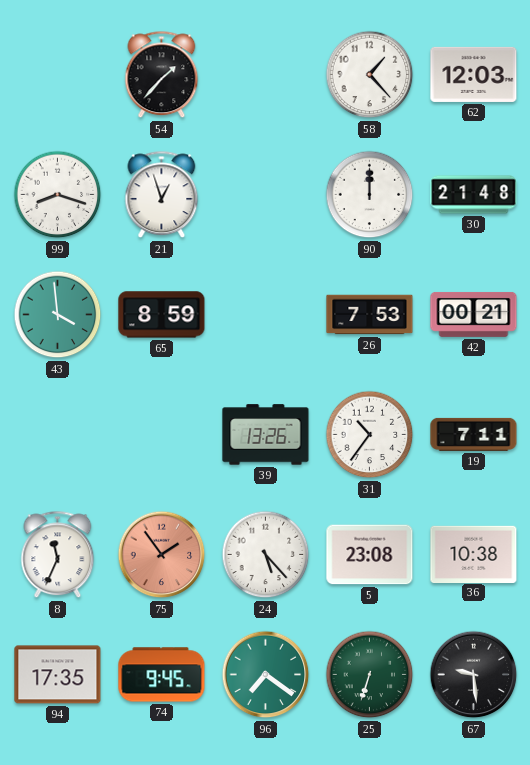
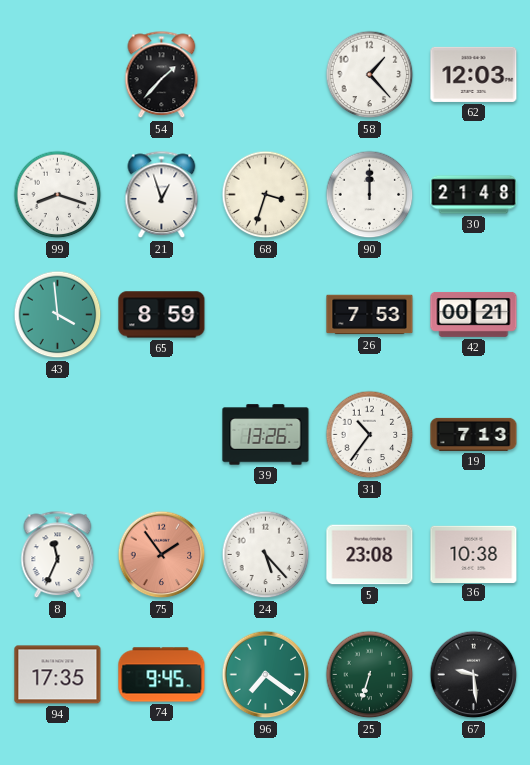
68: none -> 3:33
19: 7:11 -> 7:13
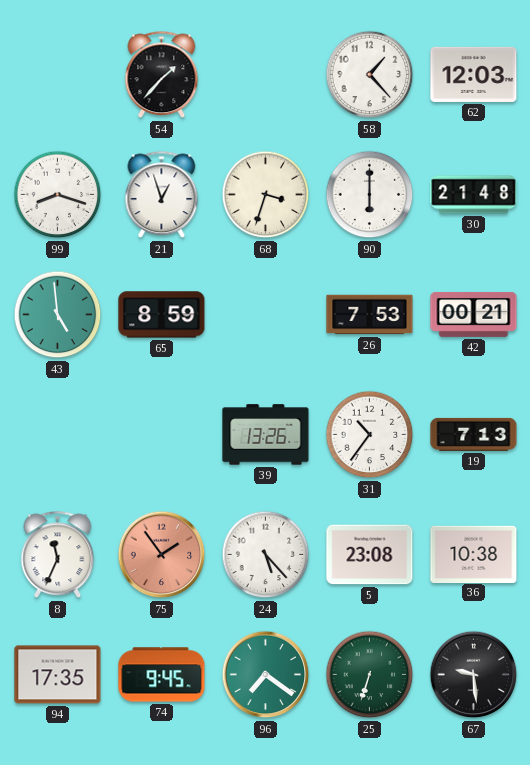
90: 12:00 -> 6:00
43: 3:59 -> 4:59
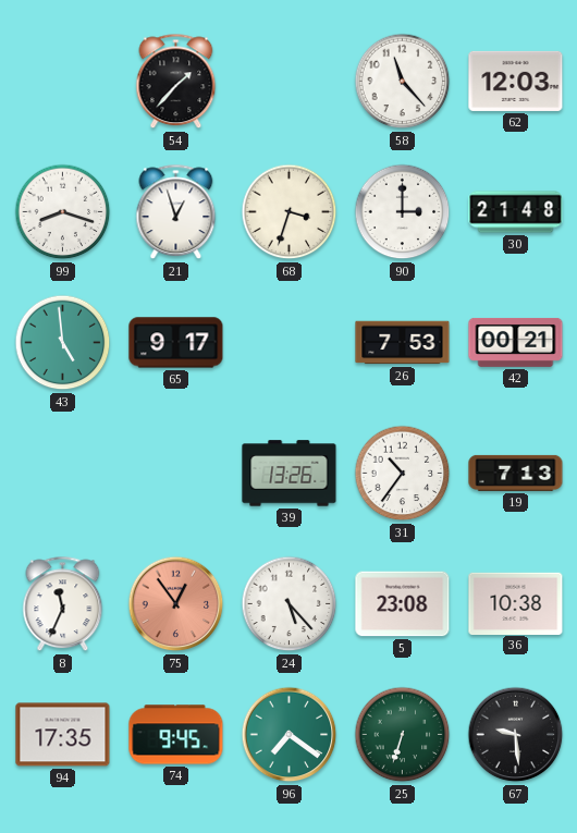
58: 1:23 -> 11:23
90: 6:00 -> 3:00
65: 8:59 -> 9:17
75: 1:54 -> 12:54
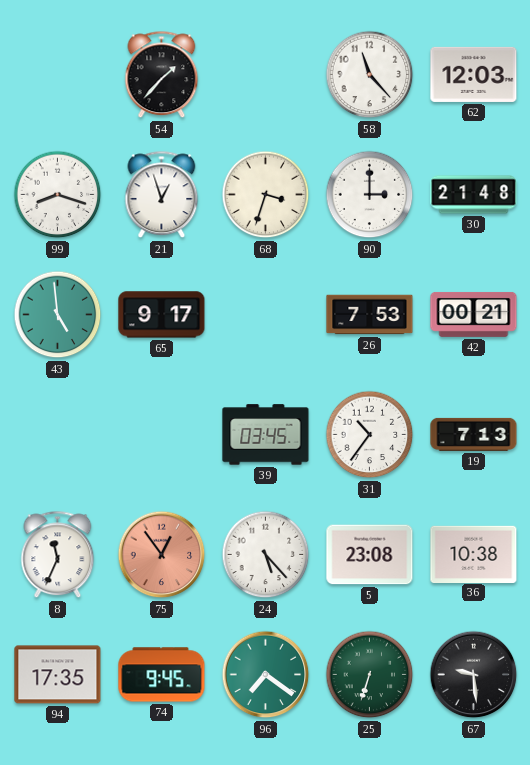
39: 13:26 -> 03:45
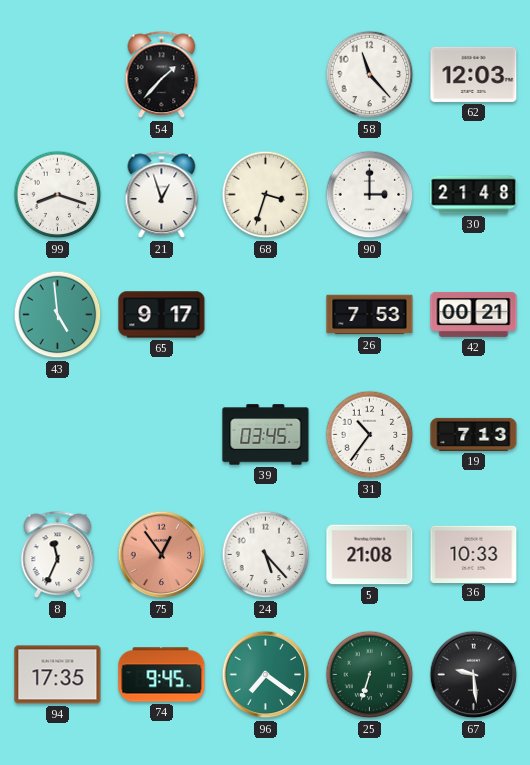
5: 23:08 -> 21:08
36: 10:38 -> 10:33
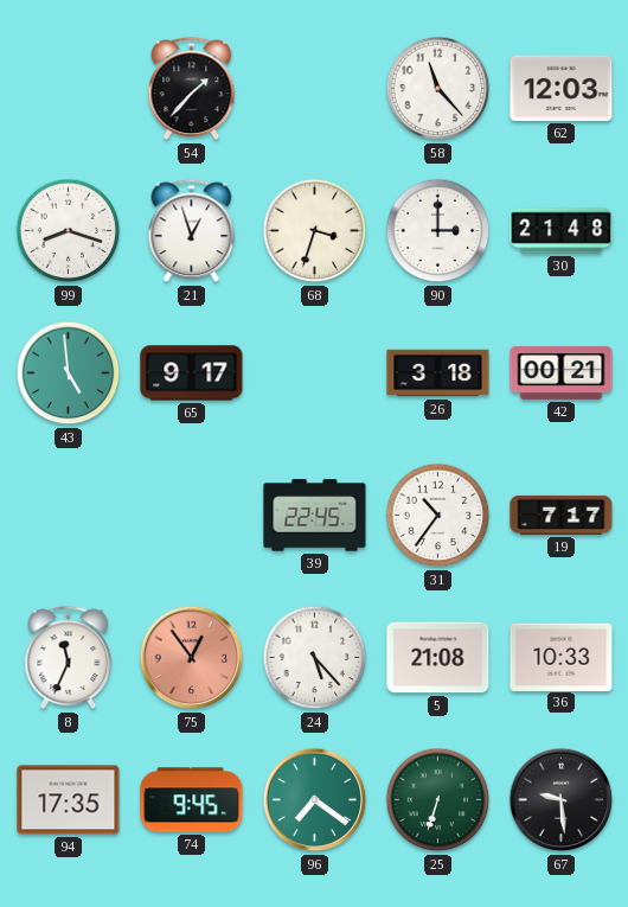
26: 7:53 -> 3:18
39: 03:45 -> 22:45
19: 7:13 -> 7:17
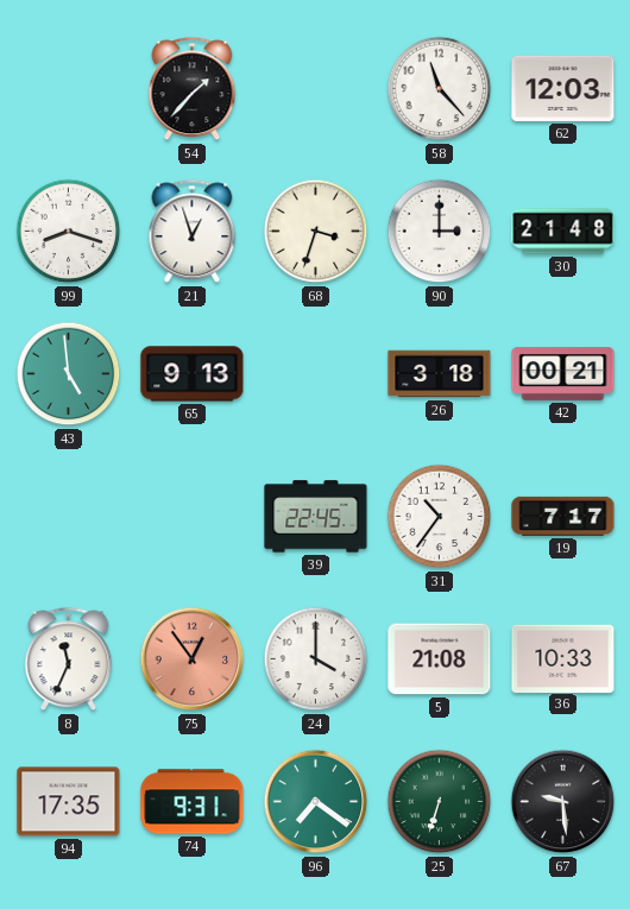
65: 9:17 -> 9:13
24: 5:23 -> 4:00
74: 9:45 -> 9:31
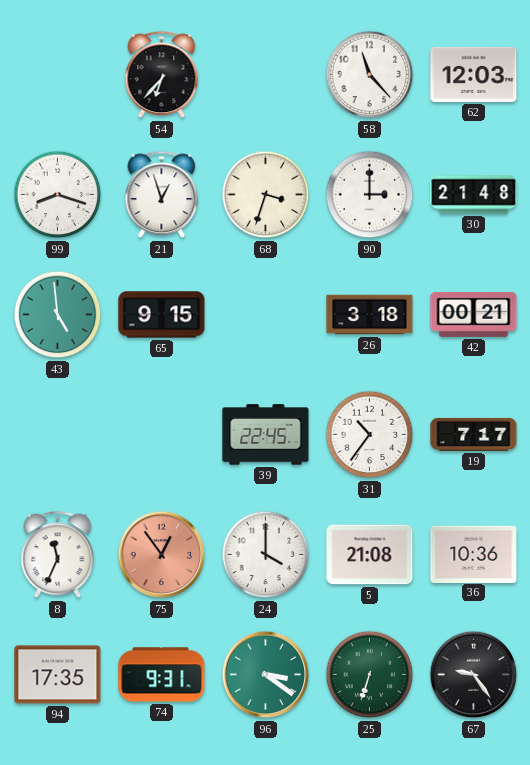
54: 1:37 -> 6:37
65: 9:13 -> 9:15
36: 10:33 -> 10:36
96: 7:21 -> 3:21
67: 9:29 -> 9:24
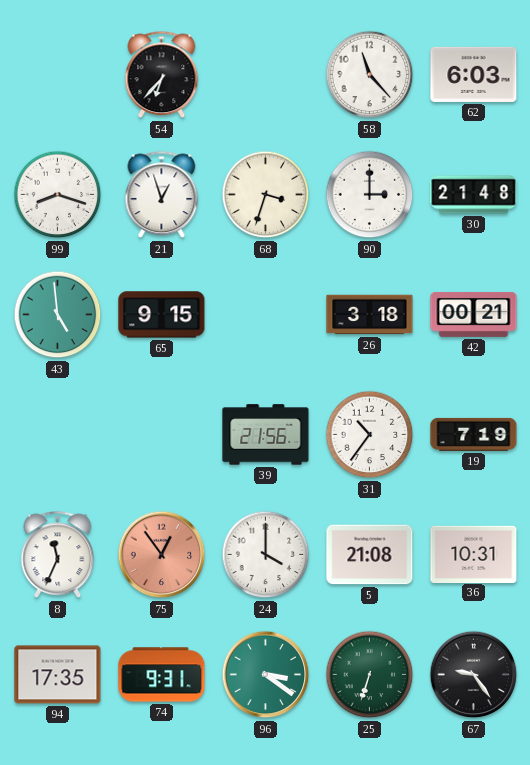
62: 12:03 -> 6:03
39: 22:45 -> 21:56
19: 7:17 -> 7:19
36: 10:36 -> 10:31
